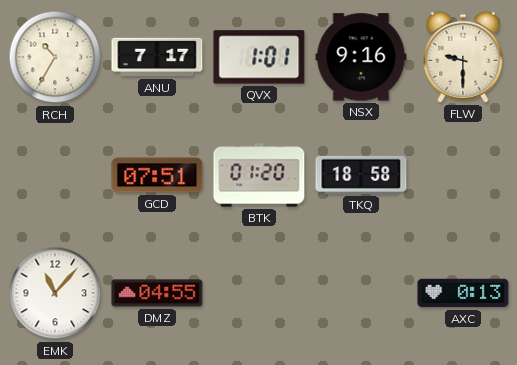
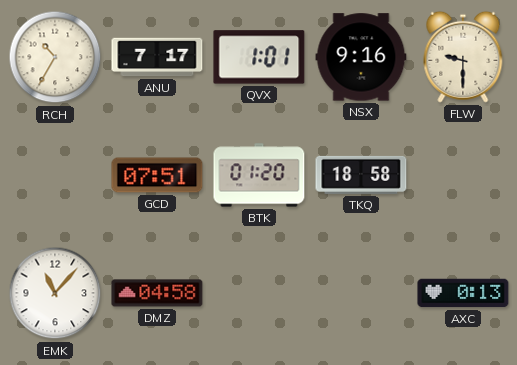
DMZ: 04:55 -> 04:58
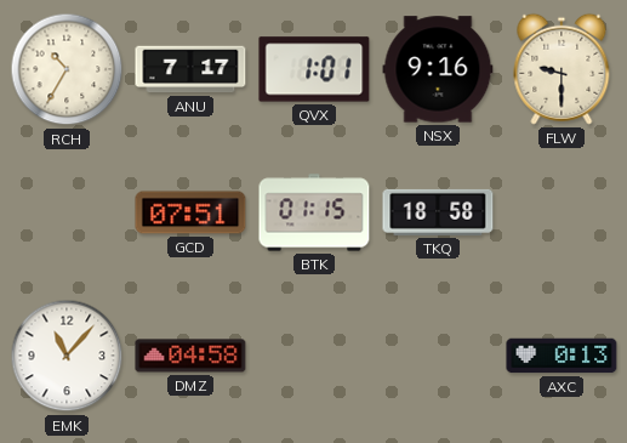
BTK: 01:20 -> 01:15
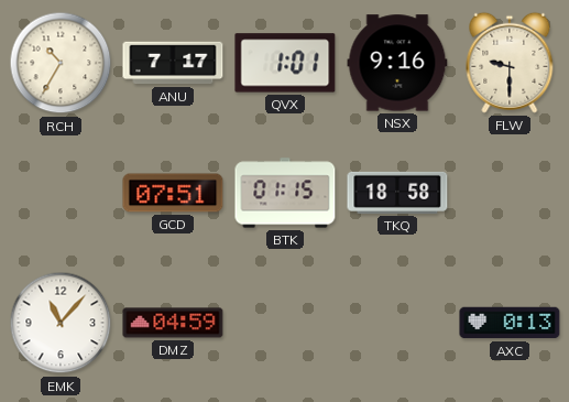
DMZ: 04:58 -> 04:59
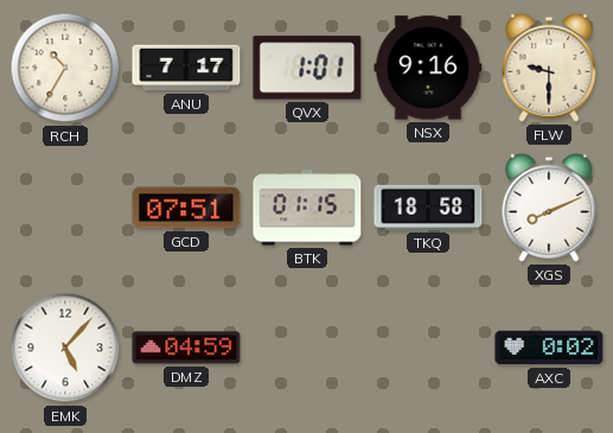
XGS: none -> 8:11
EMK: 11:07 -> 5:07
AXC: 0:13 -> 0:02
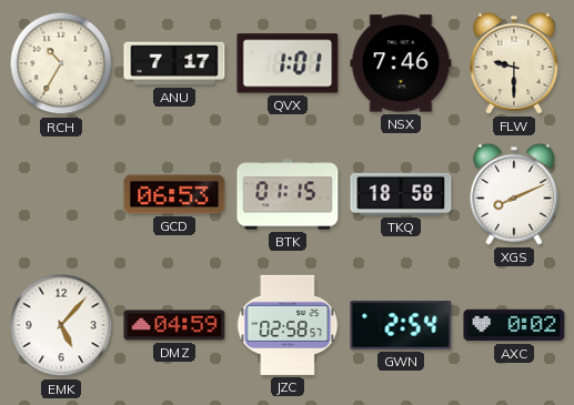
NSX: 9:16 -> 7:46
GCD: 07:51 -> 06:53
JZC: none -> 02:58
GWN: none -> 2:54
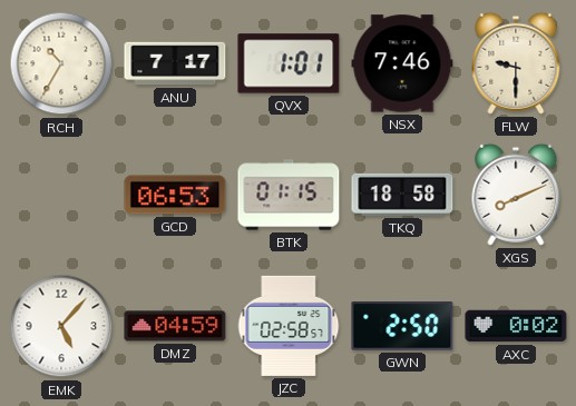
GWN: 2:54 -> 2:50
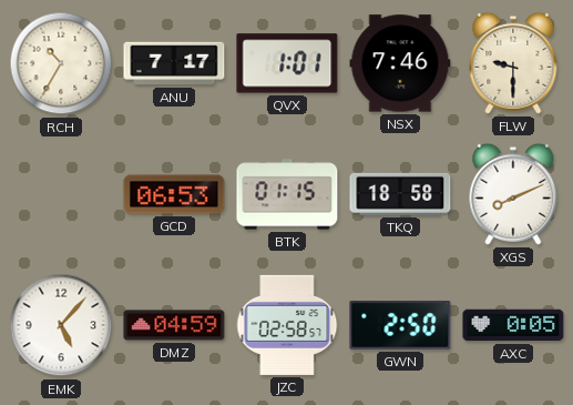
AXC: 0:02 -> 0:05
